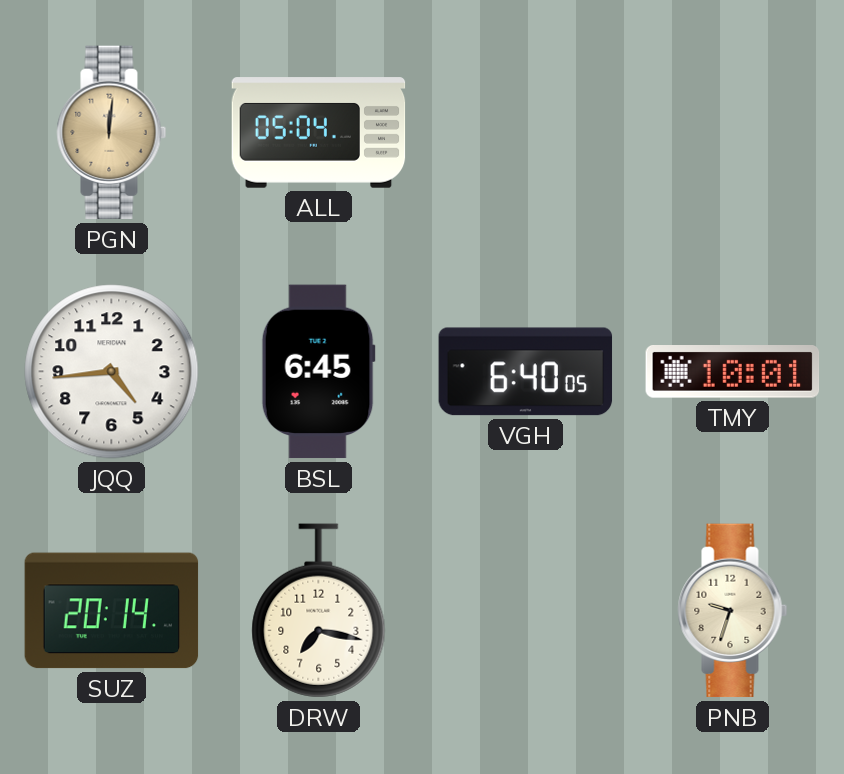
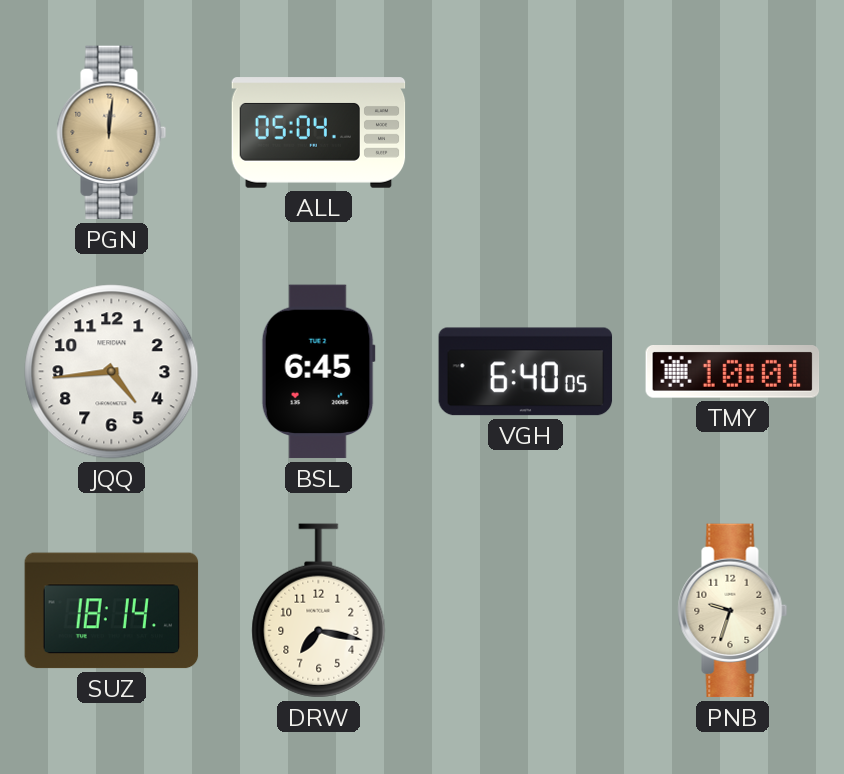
SUZ: 20:14 -> 18:14
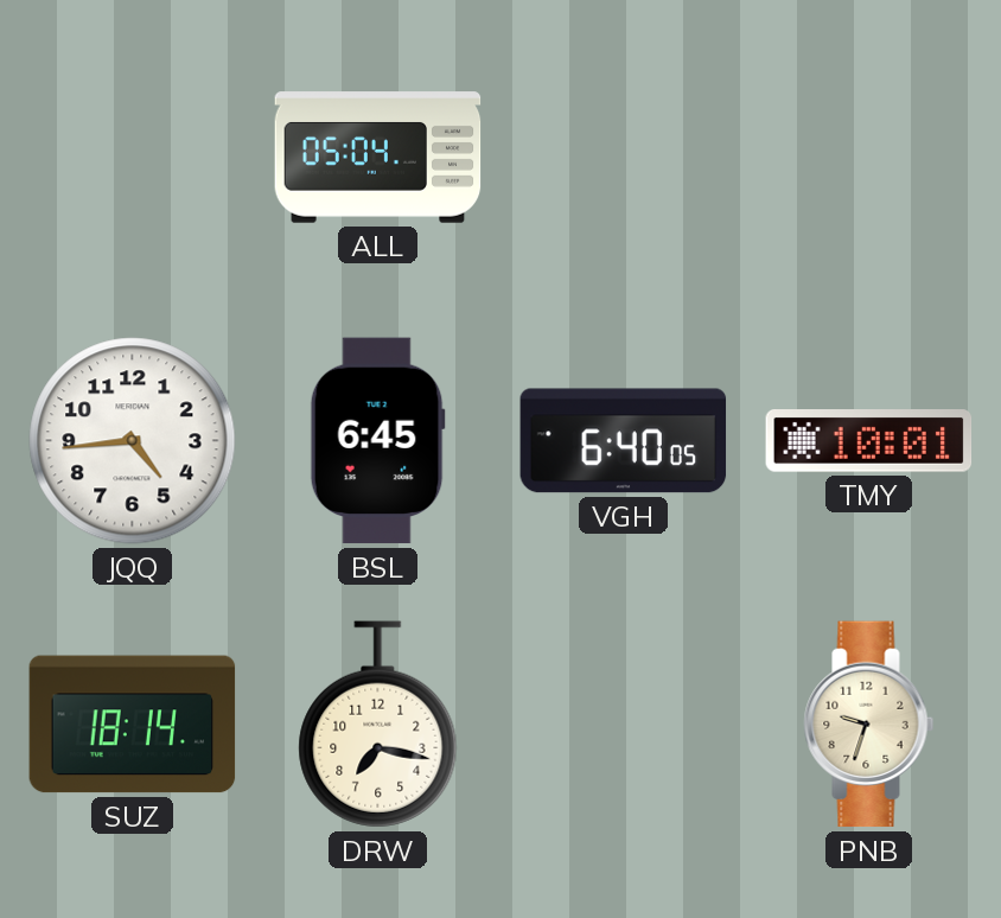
PGN: 12:01 -> none
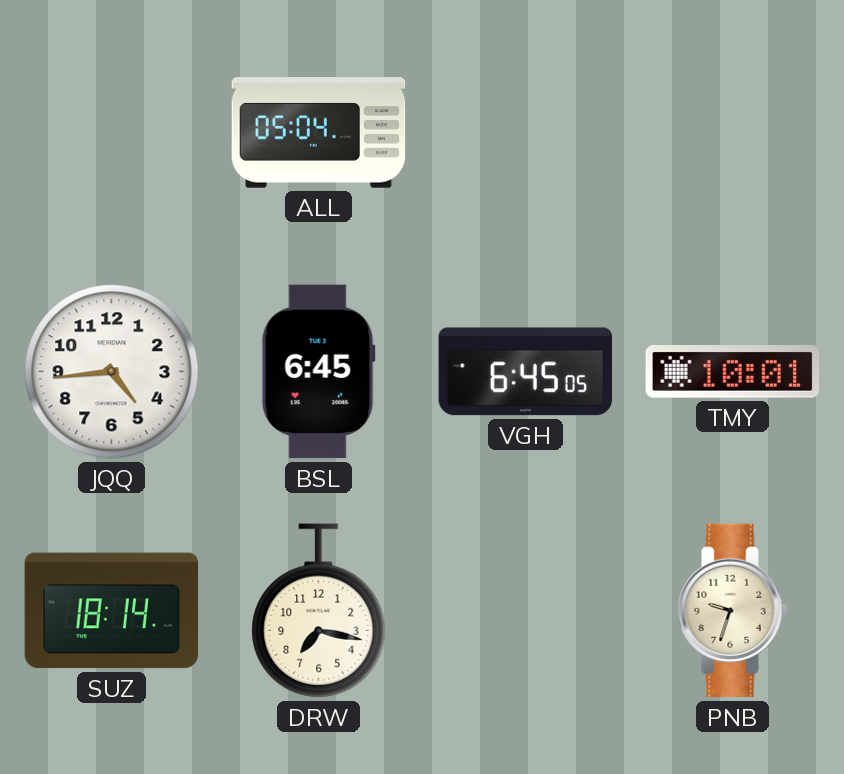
VGH: 6:40 -> 6:45
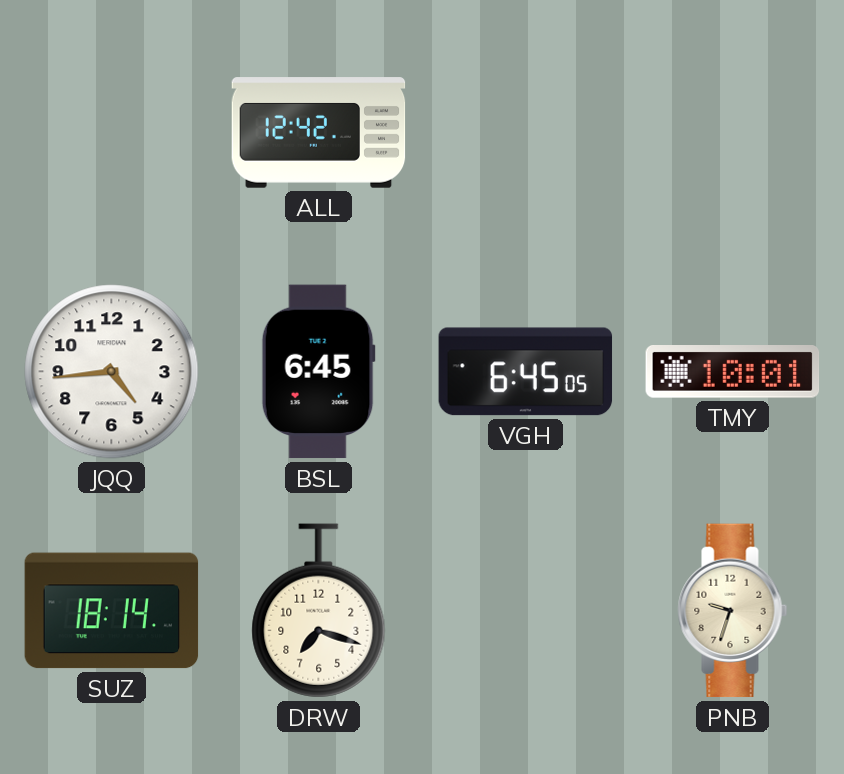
ALL: 05:04 -> 12:42
DRW: 7:17 -> 7:18
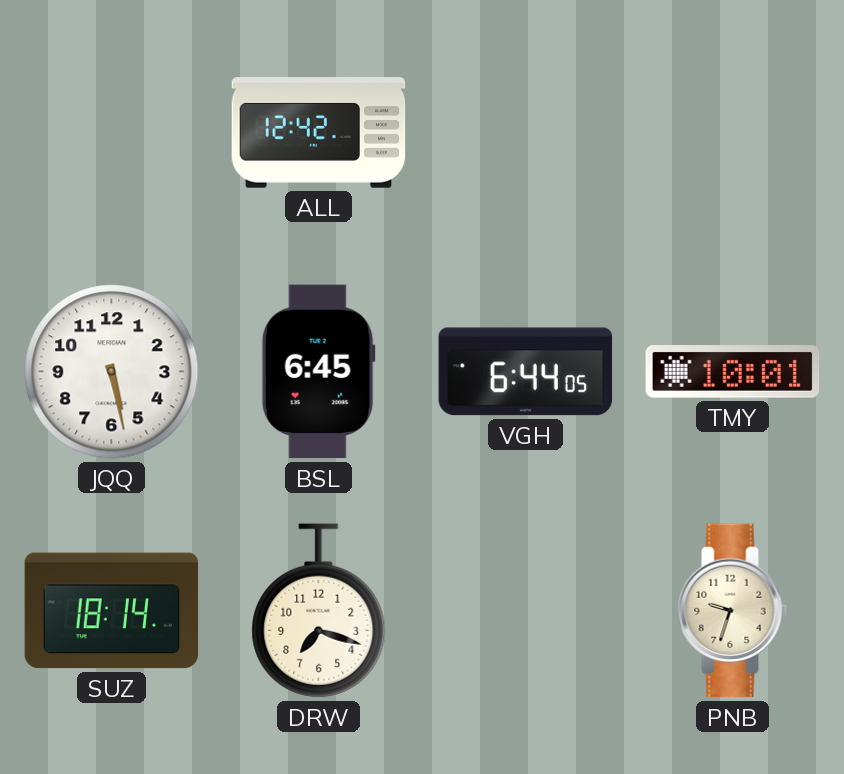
JQQ: 4:44 -> 5:28
VGH: 6:45 -> 6:44
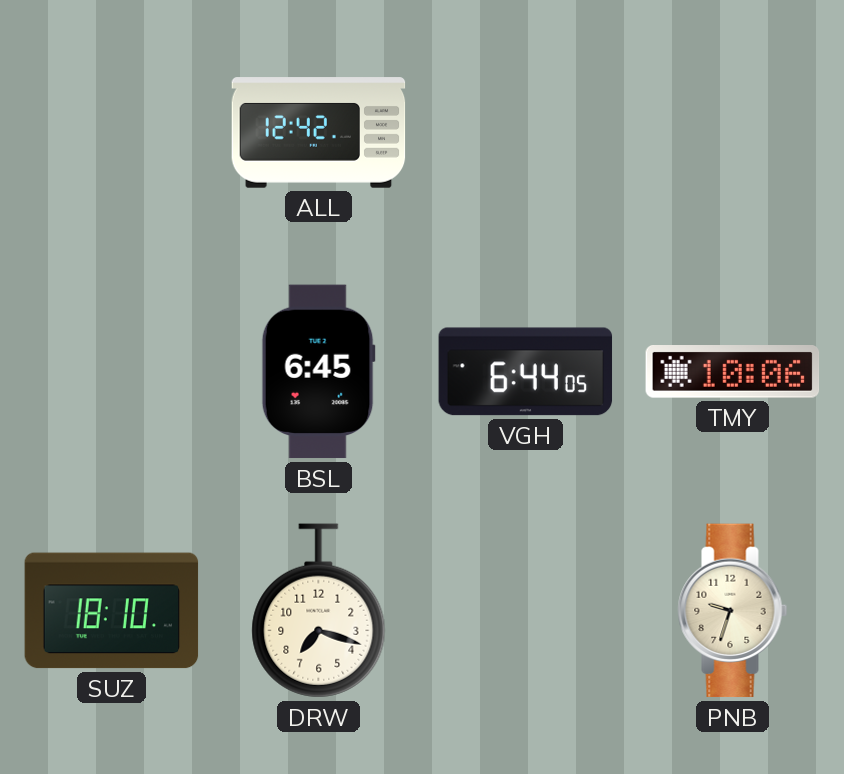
JQQ: 5:28 -> none
TMY: 10:01 -> 10:06
SUZ: 18:14 -> 18:10
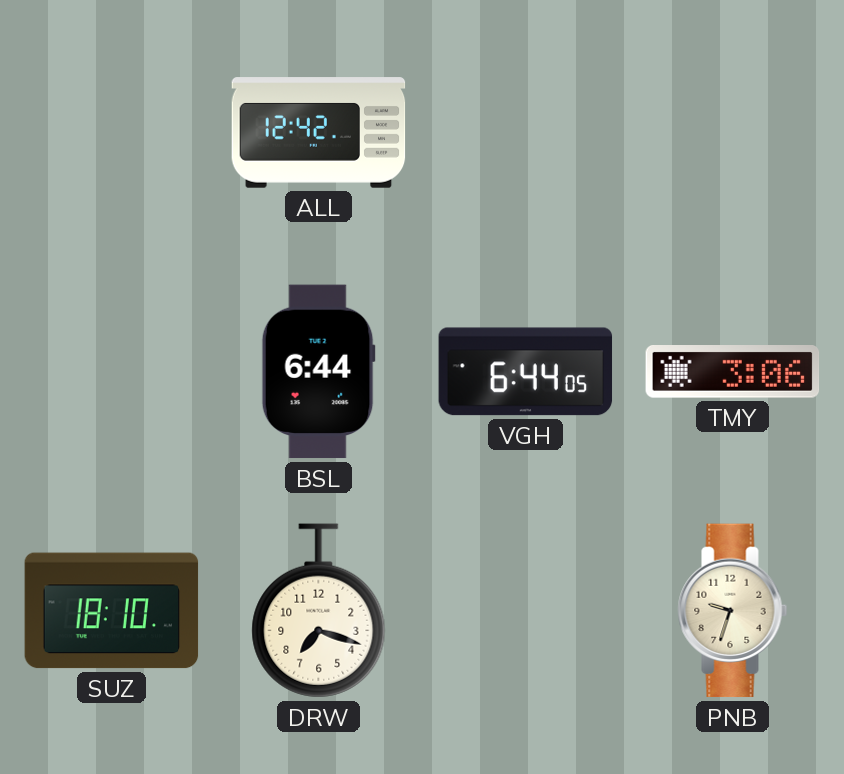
BSL: 6:45 -> 6:44
TMY: 10:06 -> 3:06
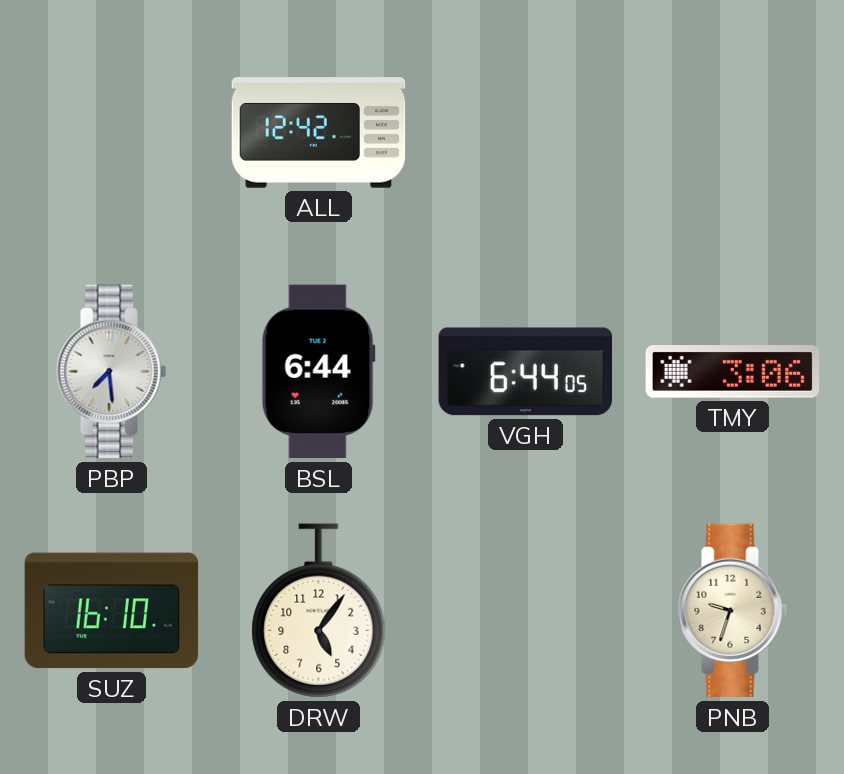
PBP: none -> 7:29
SUZ: 18:10 -> 16:10
DRW: 7:18 -> 5:06
